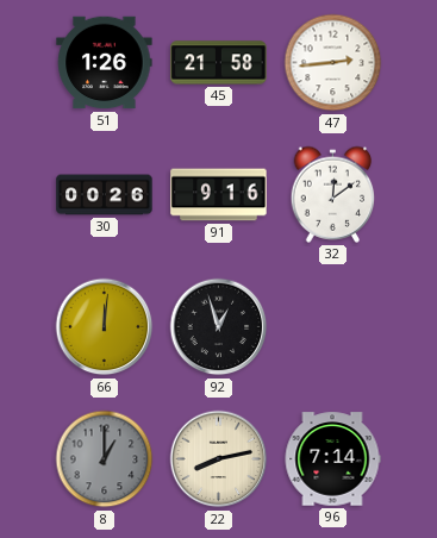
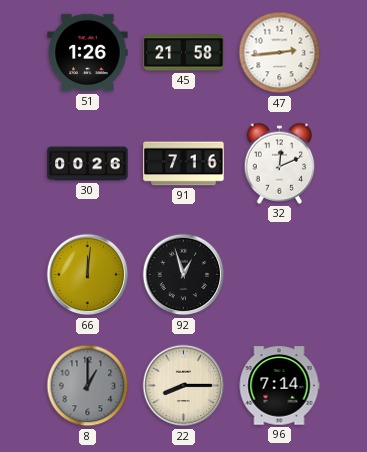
91: 9:16 -> 7:16
32: 12:09 -> 12:11
22: 8:13 -> 8:15
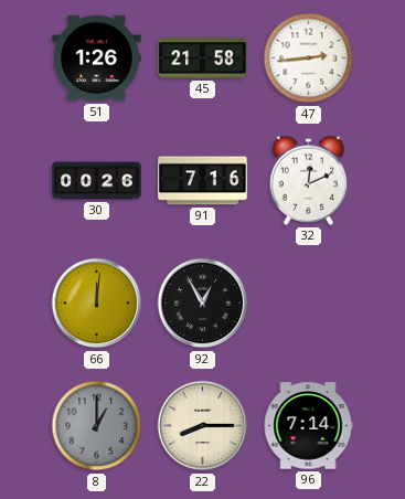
92: 12:57 -> 12:55
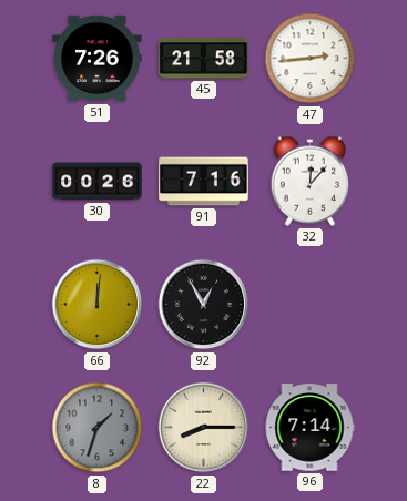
51: 1:26 -> 7:26
32: 12:11 -> 12:07
8: 1:00 -> 1:33
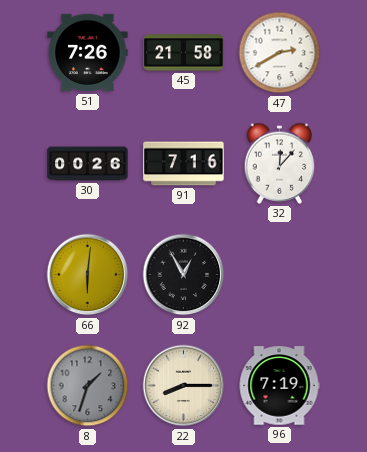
47: 2:44 -> 2:40
66: 12:01 -> 6:01
96: 7:14 -> 7:19
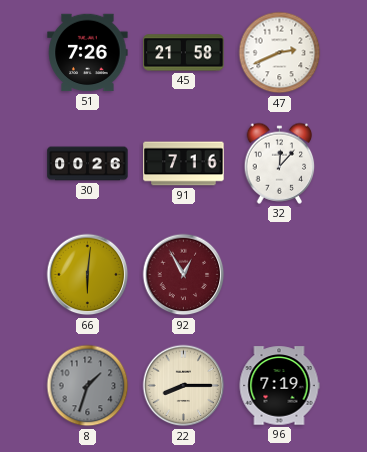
47: 2:40 -> 2:41
92 dial: black -> burgundy
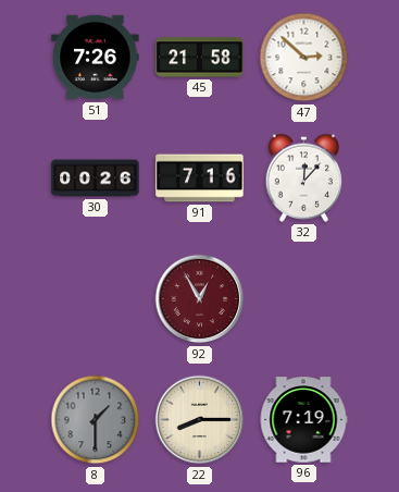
47: 2:41 -> 2:52
66: 6:01 -> none
8: 1:33 -> 1:30
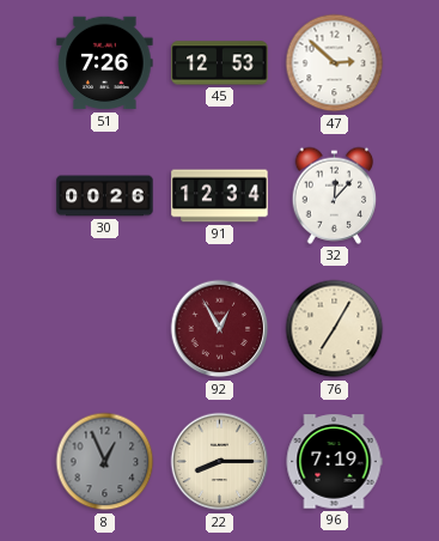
45: 21:58 -> 12:53
91: 7:16 -> 12:34
76: none -> 7:05
8: 1:30 -> 12:56
